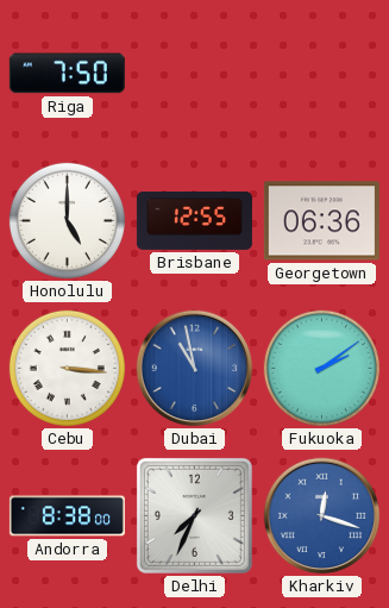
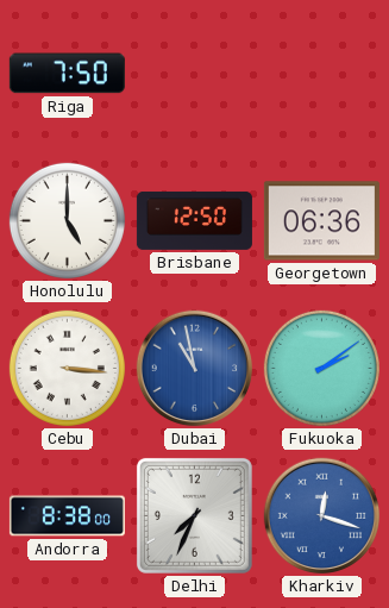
Brisbane: 12:55 -> 12:50
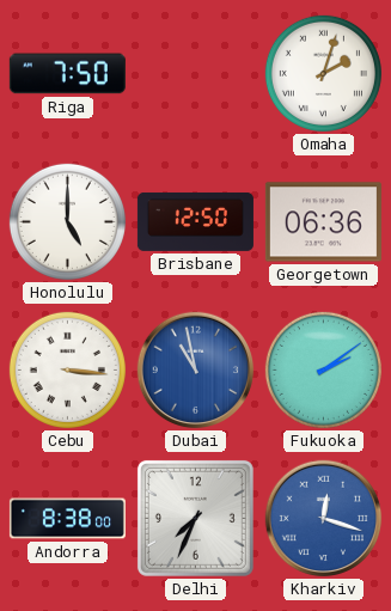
Omaha: none -> 2:03
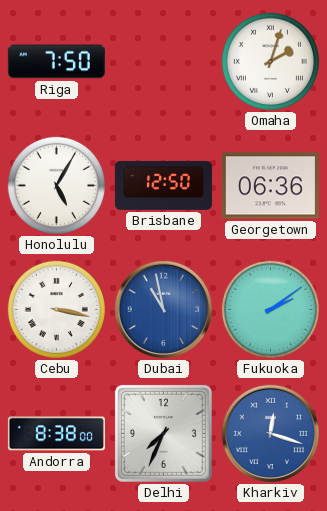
Honolulu: 5:00 -> 5:05
Cebu: 3:16 -> 3:17
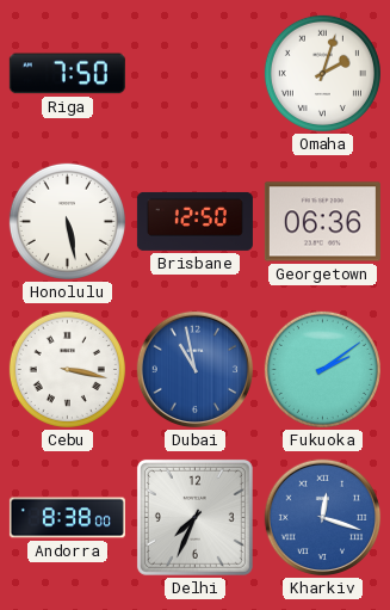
Honolulu: 5:05 -> 5:28
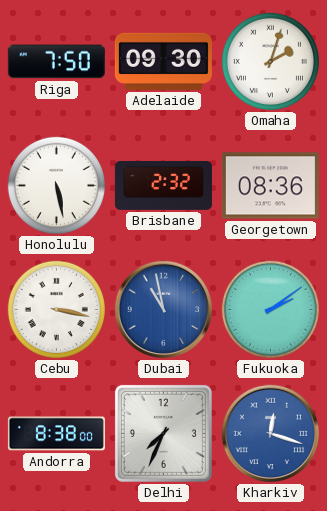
Adelaide: none -> 09:30
Brisbane: 12:50 -> 2:32
Georgetown: 06:36 -> 08:36
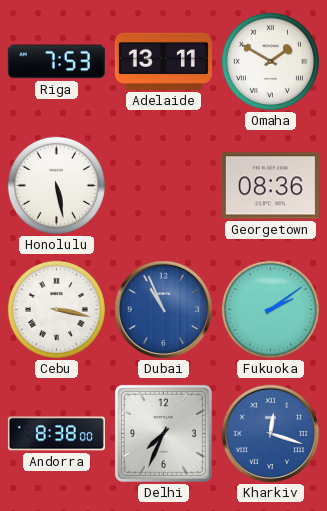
Riga: 7:50 -> 7:53
Adelaide: 09:30 -> 13:11
Omaha: 2:03 -> 1:50
Brisbane: 2:32 -> none
Dubai: 10:58 -> 10:56
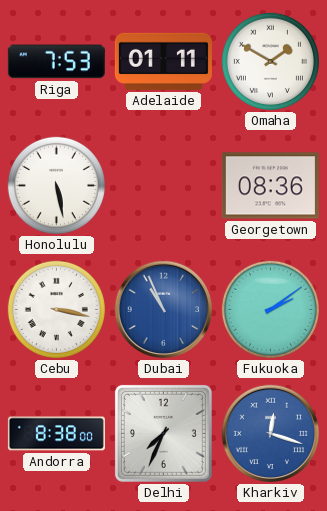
Adelaide: 13:11 -> 01:11
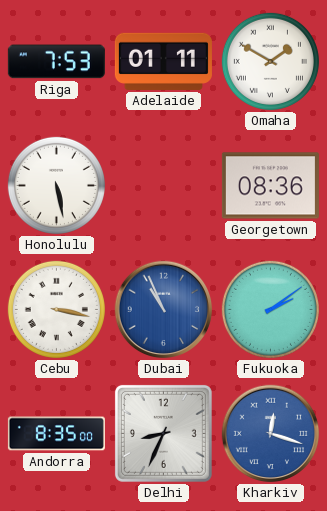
Andorra: 8:38 -> 8:35
Delhi: 7:34 -> 8:34
